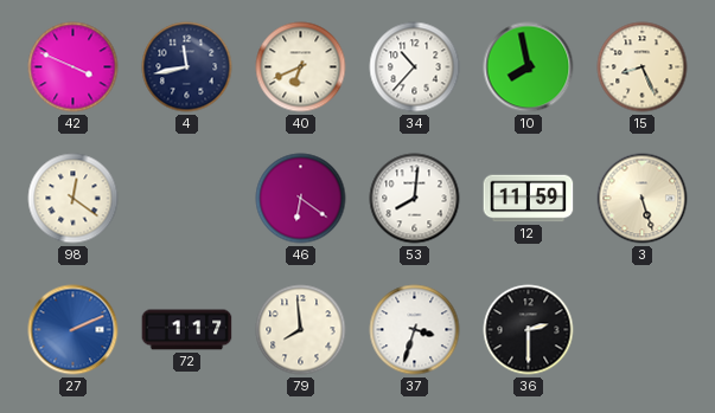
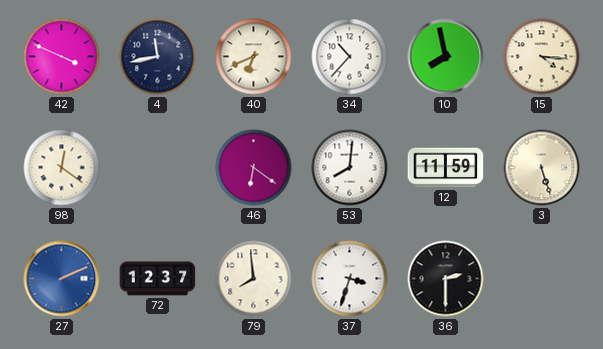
15: 8:26 -> 4:16
72: 1:17 -> 12:37
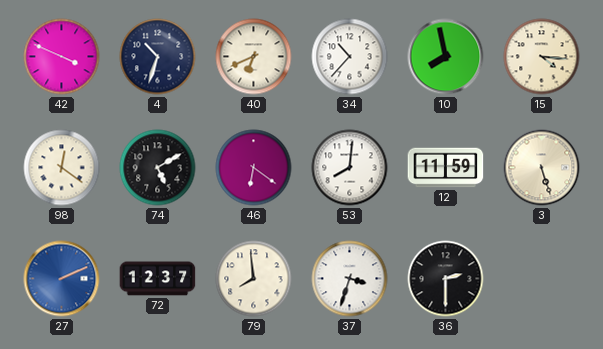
4: 11:43 -> 10:33
74: none -> 5:10
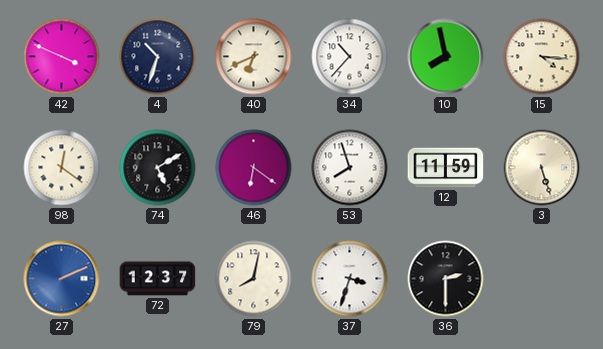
53: 8:01 -> 7:57
79: 7:59 -> 8:02
